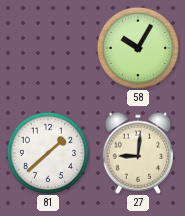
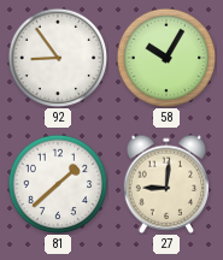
92: none -> 8:54
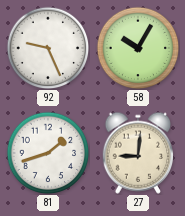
92: 8:54 -> 9:26
81: 1:38 -> 1:42
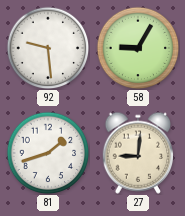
92: 9:26 -> 9:29
58: 10:05 -> 9:05
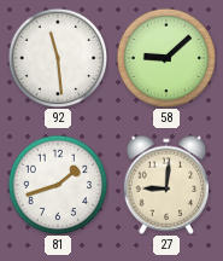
92: 9:29 -> 11:29
58: 9:05 -> 9:08
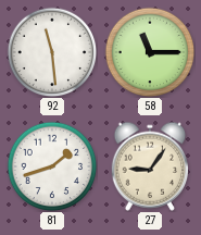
58: 9:08 -> 11:15
27: 9:01 -> 9:06
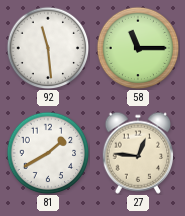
81: 1:42 -> 1:40
27: 9:06 -> 12:46
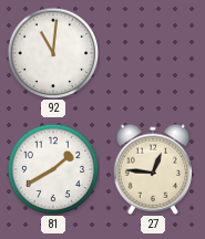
92: 11:29 -> 11:01
58: 11:15 -> none
